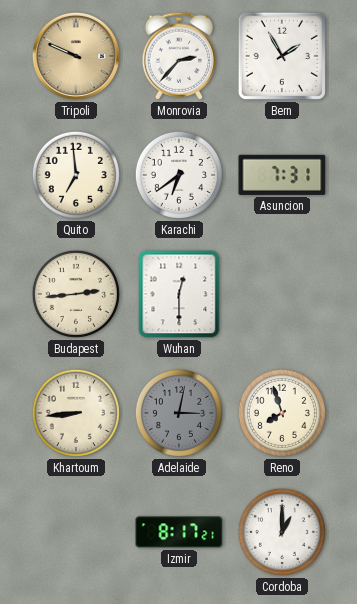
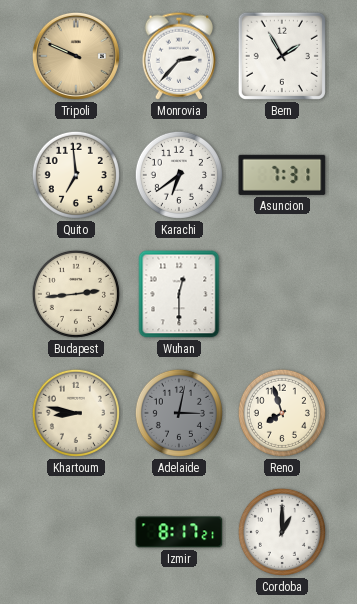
Khartoum: 8:44 -> 8:47
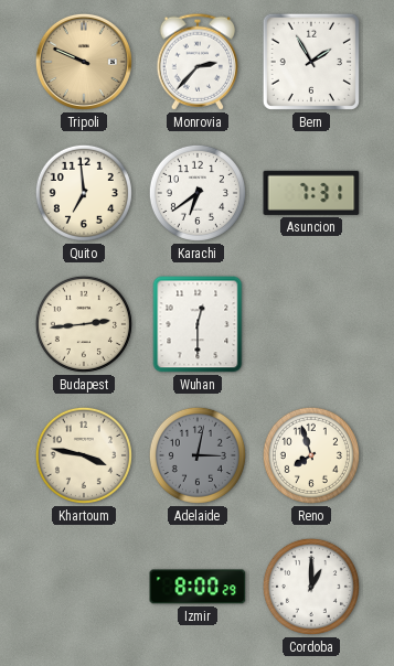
Khartoum: 8:47 -> 3:47
Izmir: 8:17 -> 8:00
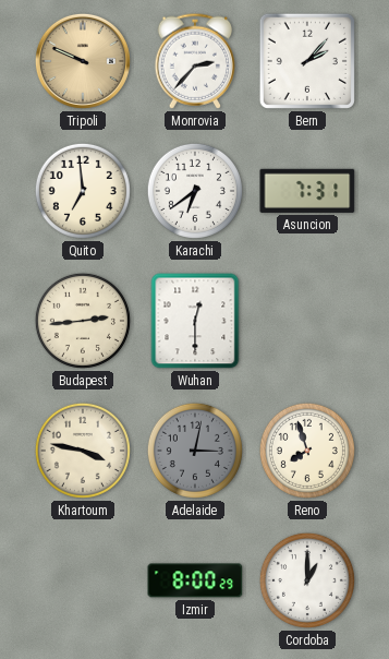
Bern: 1:55 -> 2:07
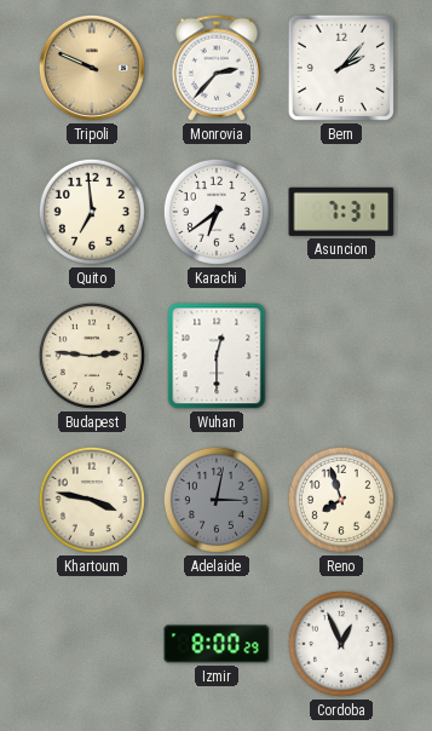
Budapest: 2:44 -> 2:46
Cordoba: 1:00 -> 12:56
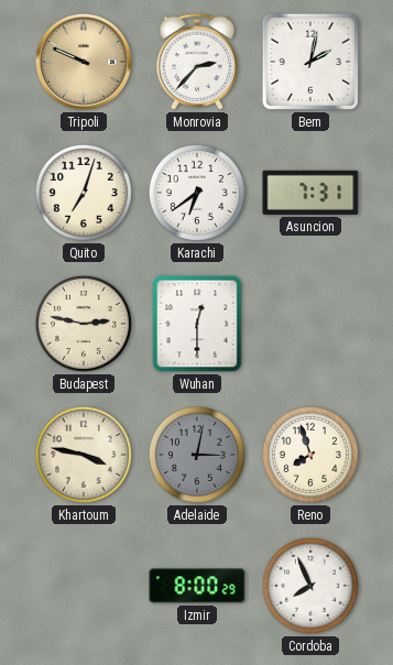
Bern: 2:07 -> 2:02
Quito: 6:59 -> 7:03
Budapest: 2:46 -> 2:47
Cordoba: 12:56 -> 7:56
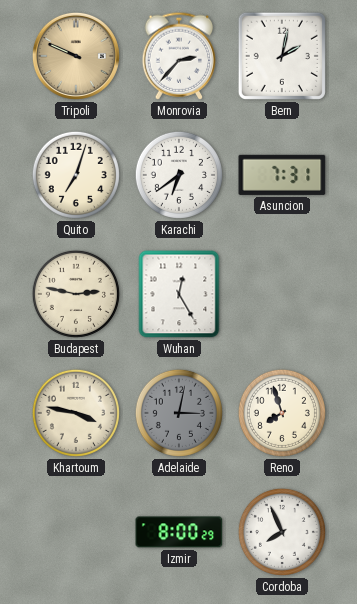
Wuhan: 12:30 -> 12:25
